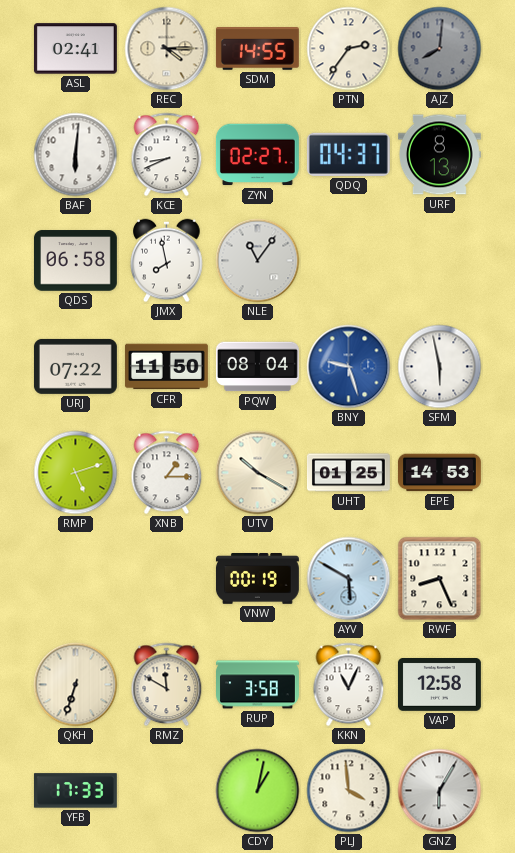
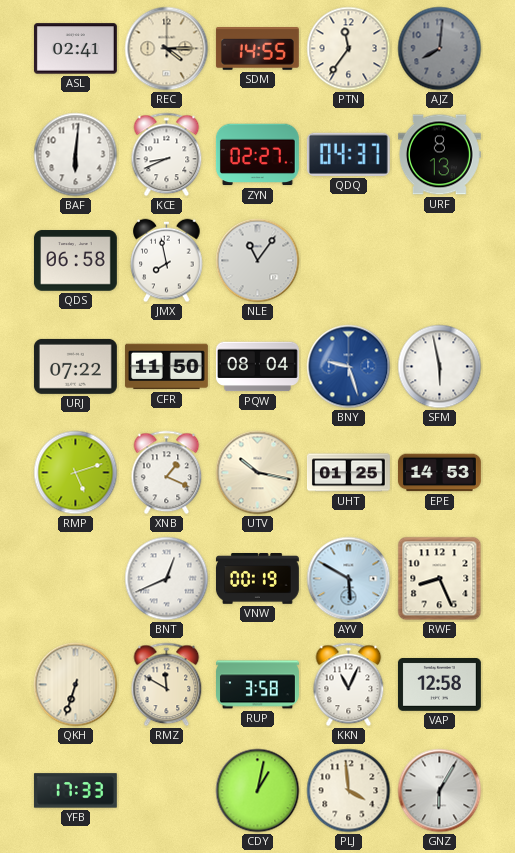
PTN: 2:36 -> 11:36
XNB: 1:15 -> 1:19
UTV: 10:20 -> 10:17
BNT: none -> 12:41
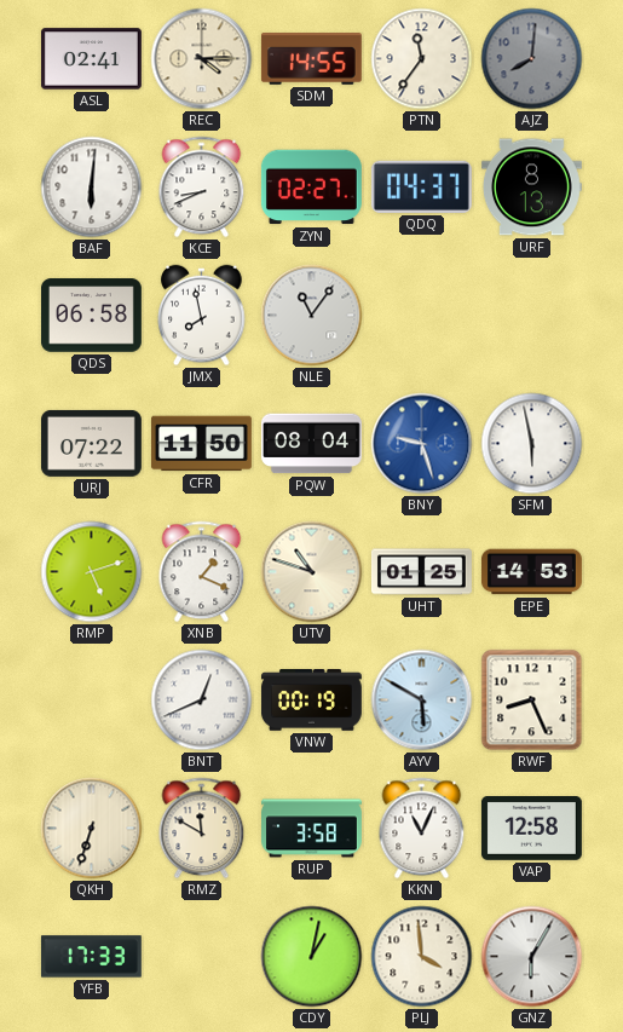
UTV: 10:17 -> 10:48
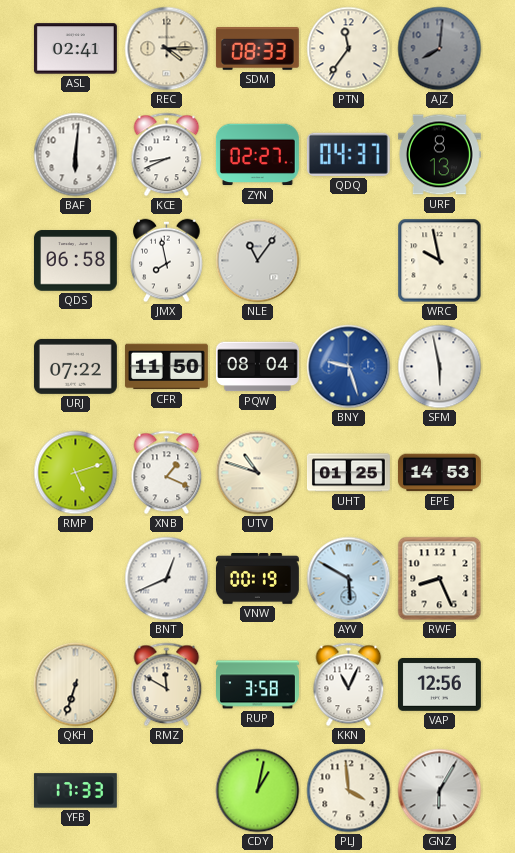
SDM: 14:55 -> 08:33
WRC: none -> 9:58
VAP: 12:58 -> 12:56
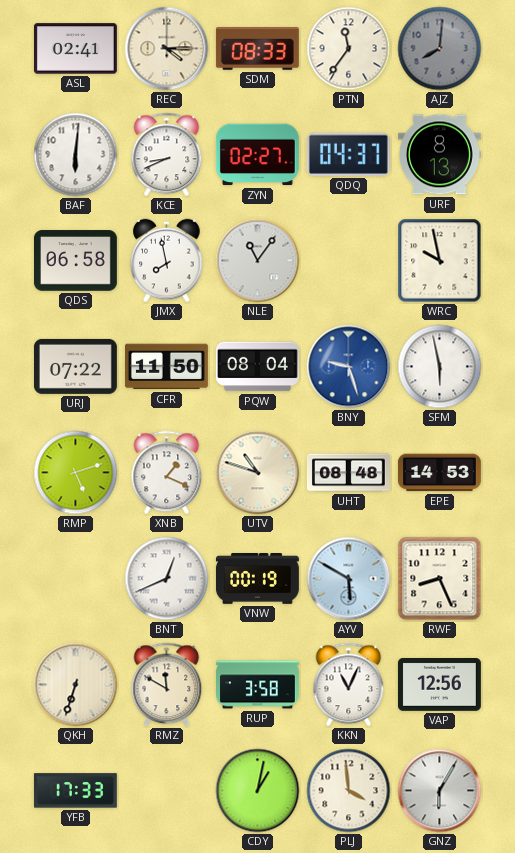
UHT: 01:25 -> 08:48
